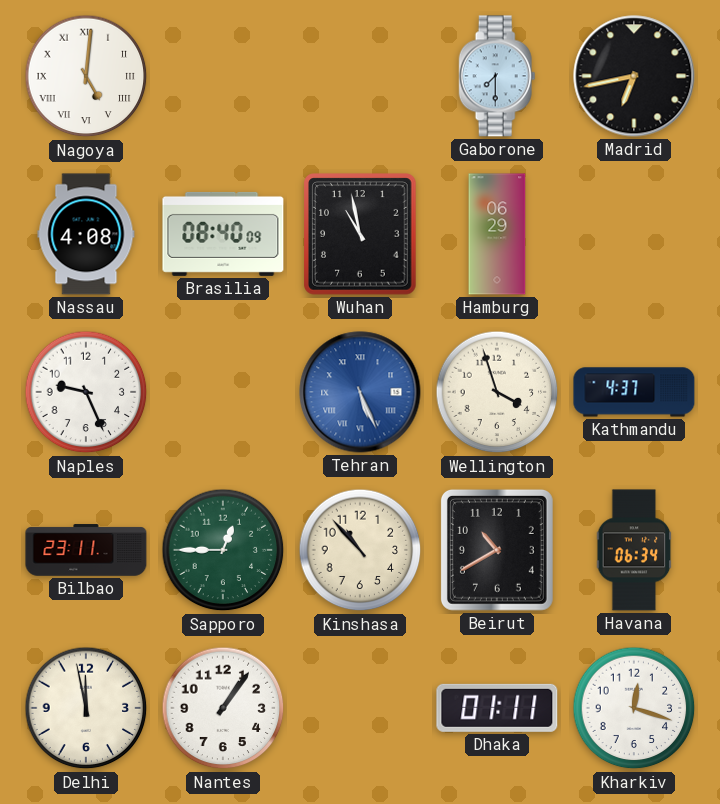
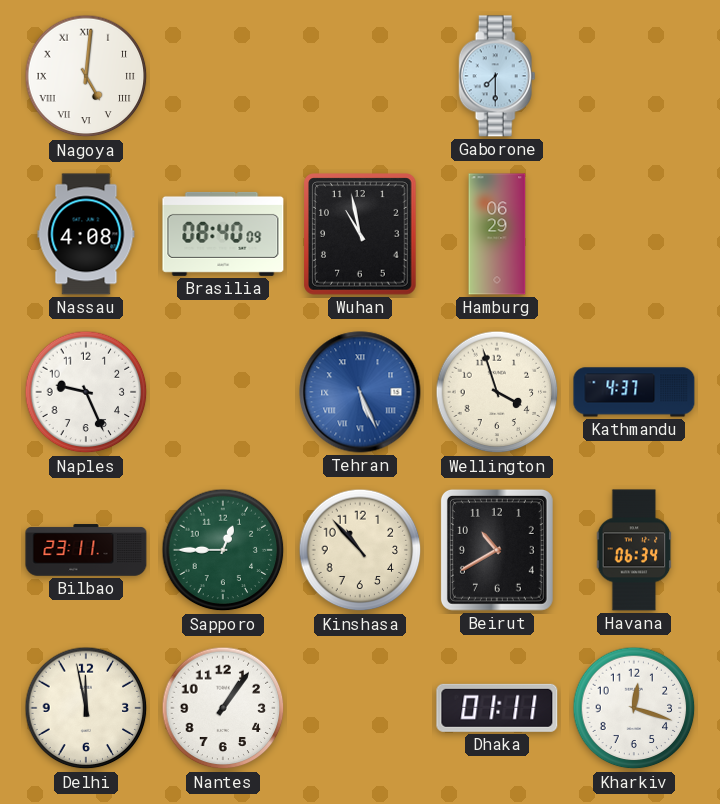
Madrid: 6:43 -> none
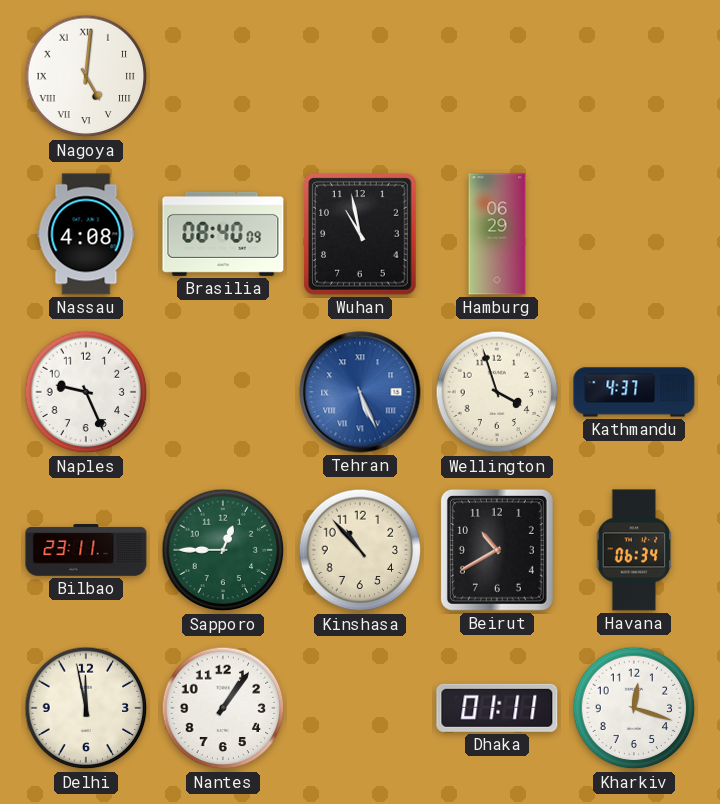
Gaborone: 7:30 -> none
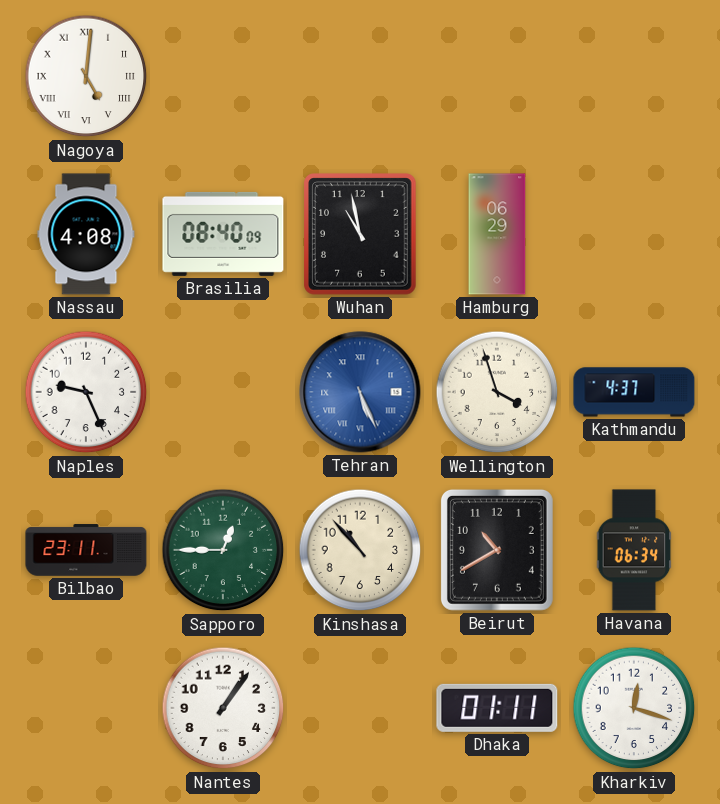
Delhi: 11:58 -> none
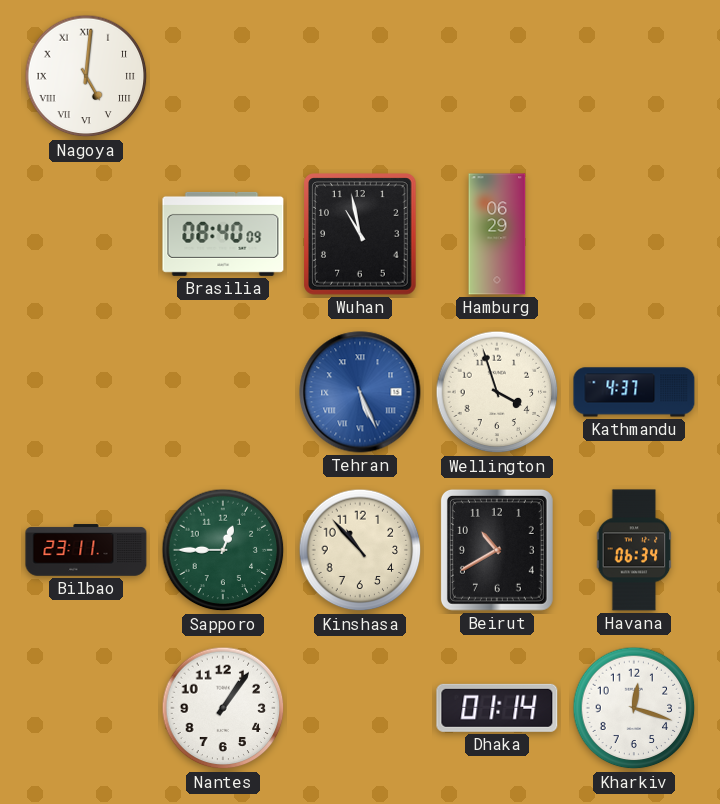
Nassau: 4:08 -> none
Naples: 9:26 -> none
Dhaka: 01:11 -> 01:14
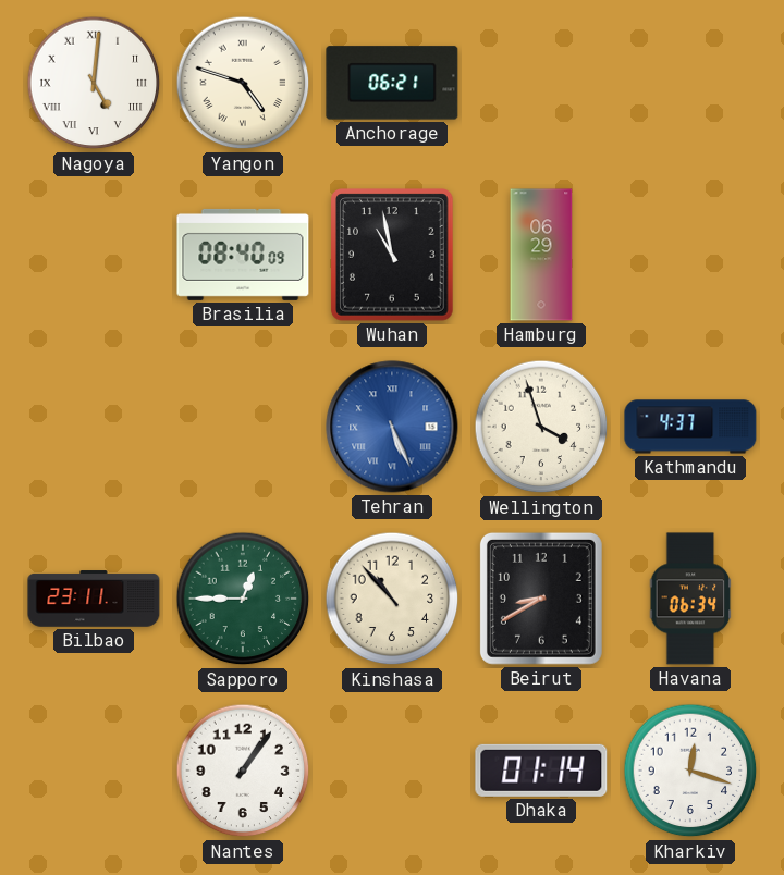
Yangon: none -> 4:48
Anchorage: none -> 06:21
Beirut: 10:40 -> 8:40
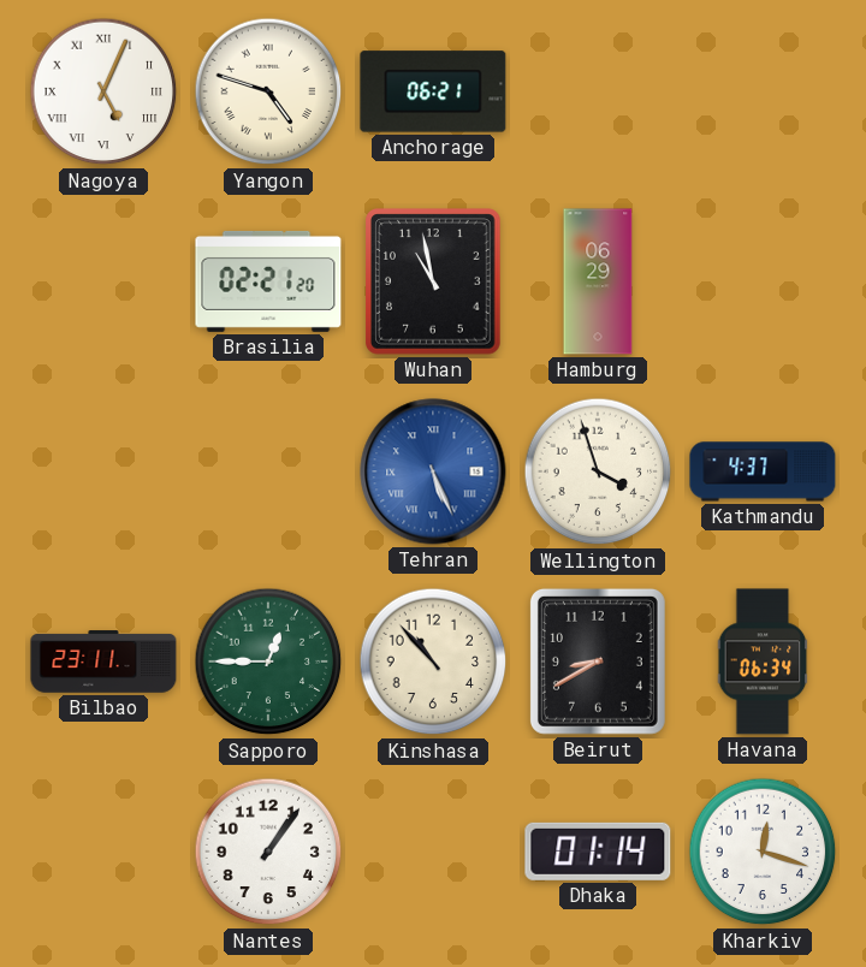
Nagoya: 5:01 -> 5:04
Brasilia: 08:40 -> 02:21
